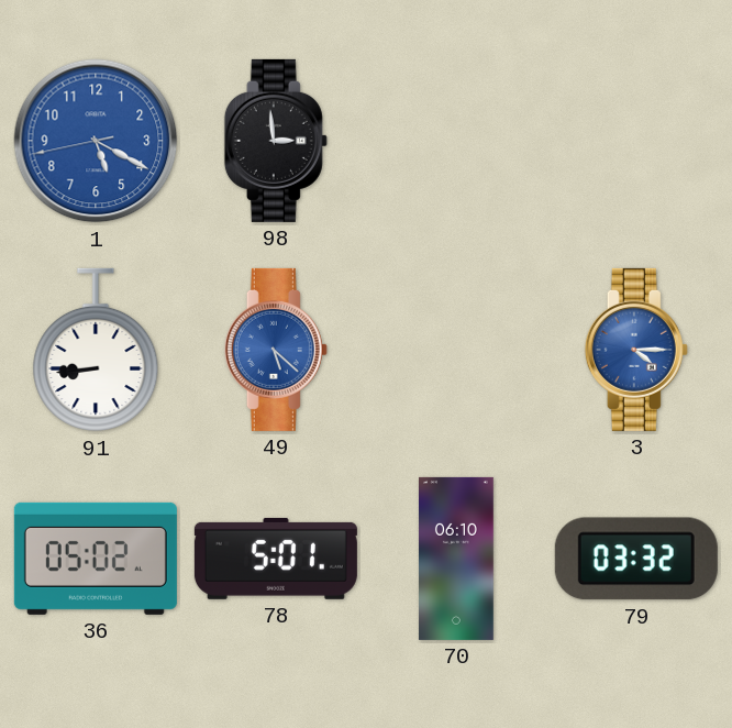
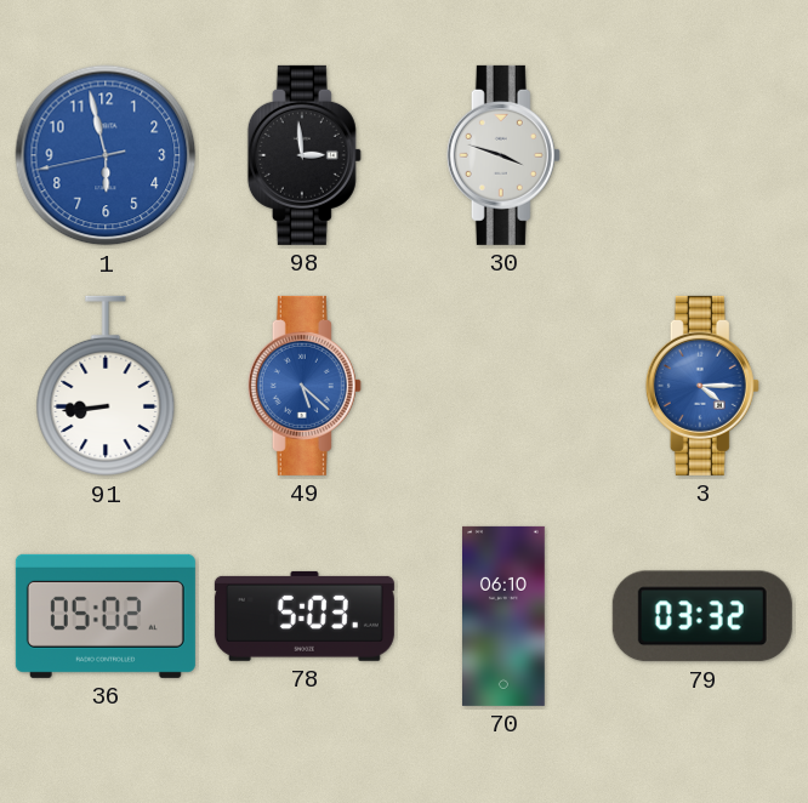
1: 5:19 -> 5:57
30: none -> 3:48
78: 5:01 -> 5:03
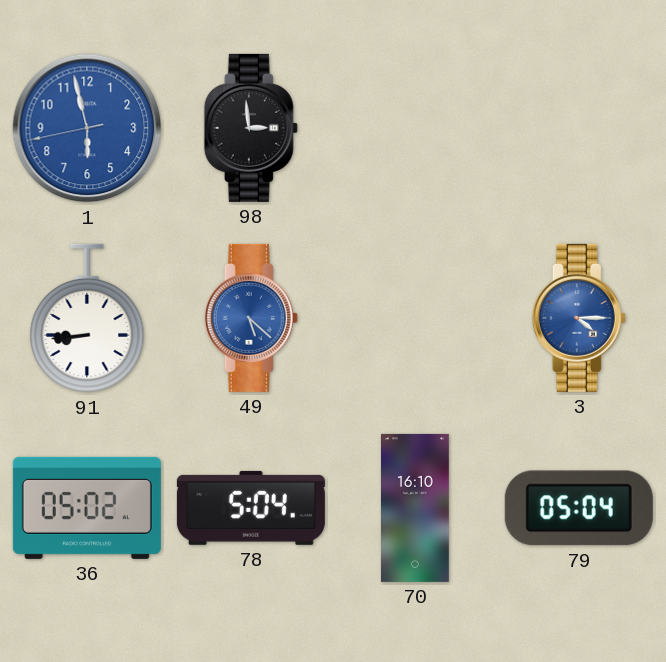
30: 3:48 -> none
78: 5:03 -> 5:04
70: 06:10 -> 16:10
79: 03:32 -> 05:04
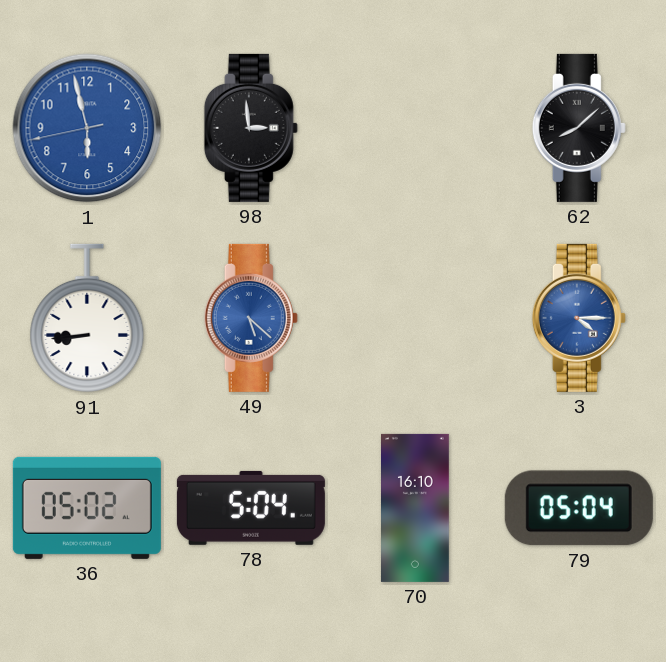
62: none -> 8:08
